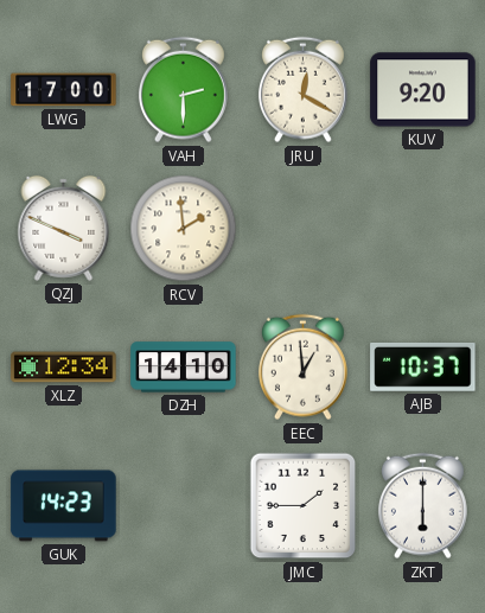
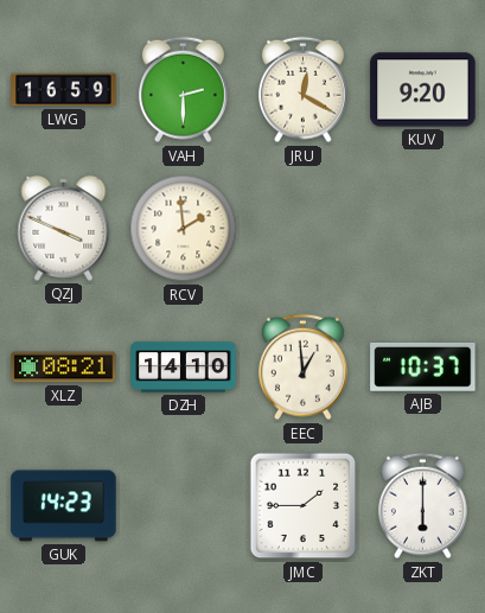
LWG: 17:00 -> 16:59
XLZ: 12:34 -> 08:21
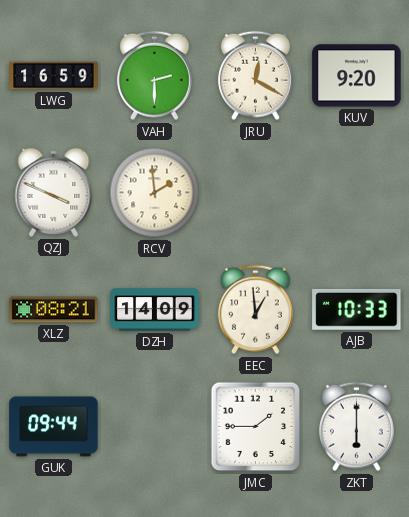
DZH: 14:10 -> 14:09
AJB: 10:37 -> 10:33
GUK: 14:23 -> 09:44
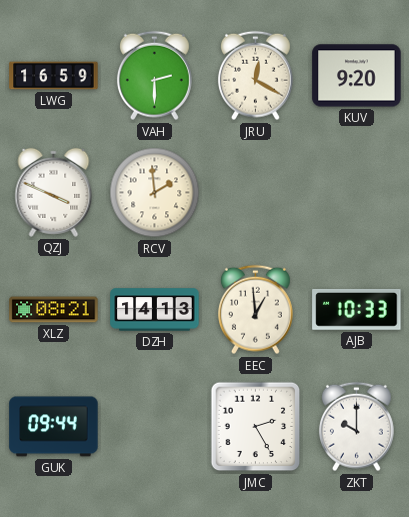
DZH: 14:09 -> 14:13
JMC: 1:45 -> 2:25
ZKT: 6:00 -> 10:00
